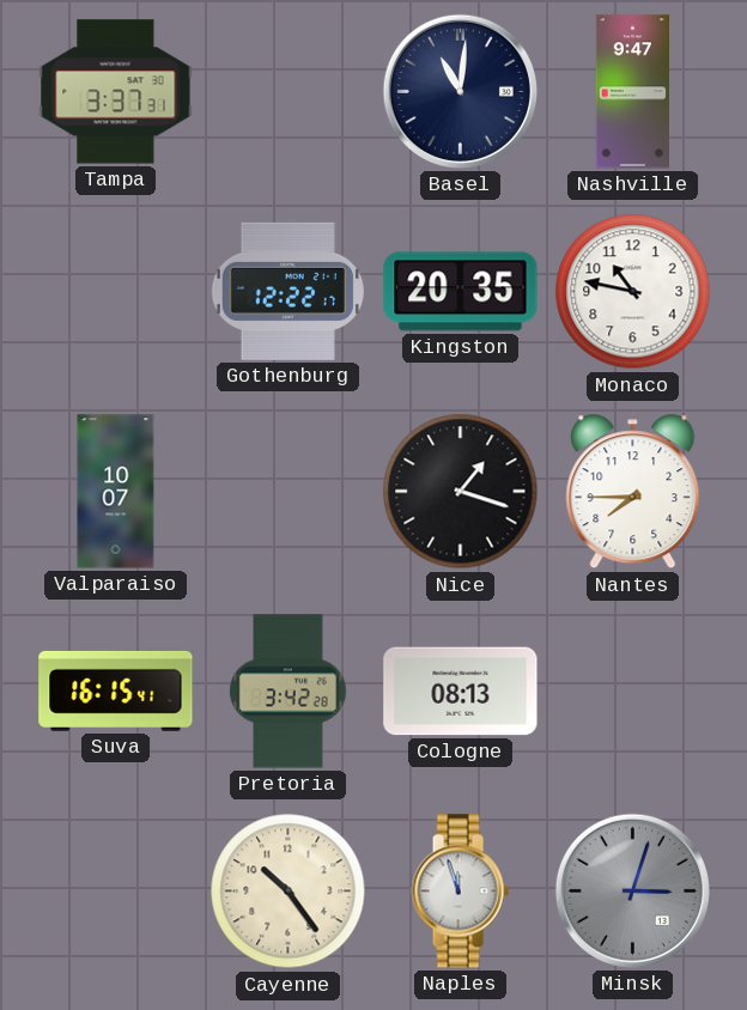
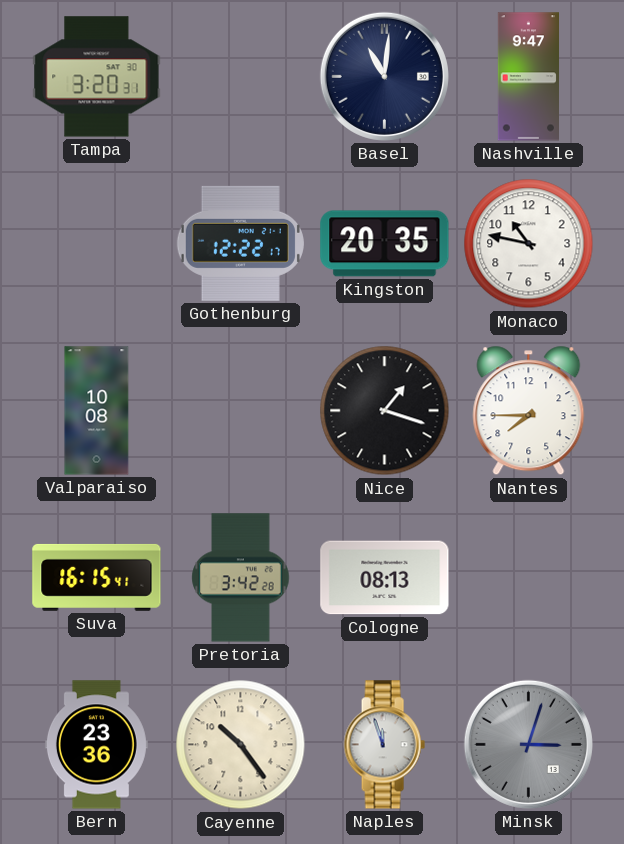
Tampa: 3:37 -> 3:20
Valparaiso: 10:07 -> 10:08
Bern: none -> 23:36
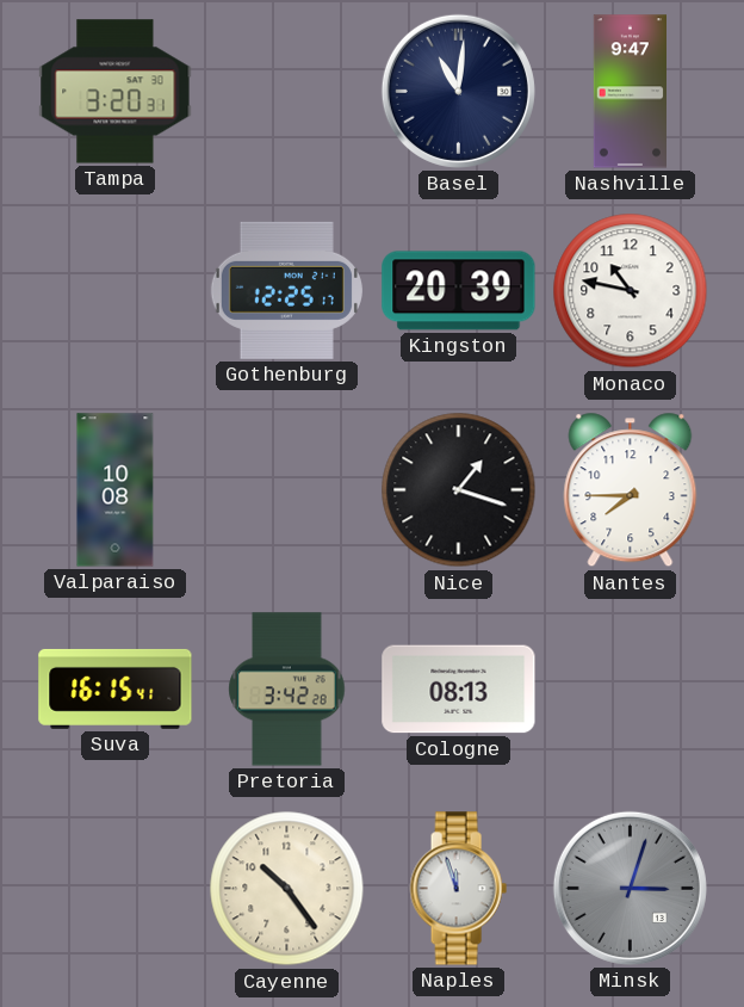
Gothenburg: 12:22 -> 12:25
Kingston: 20:35 -> 20:39
Bern: 23:36 -> none
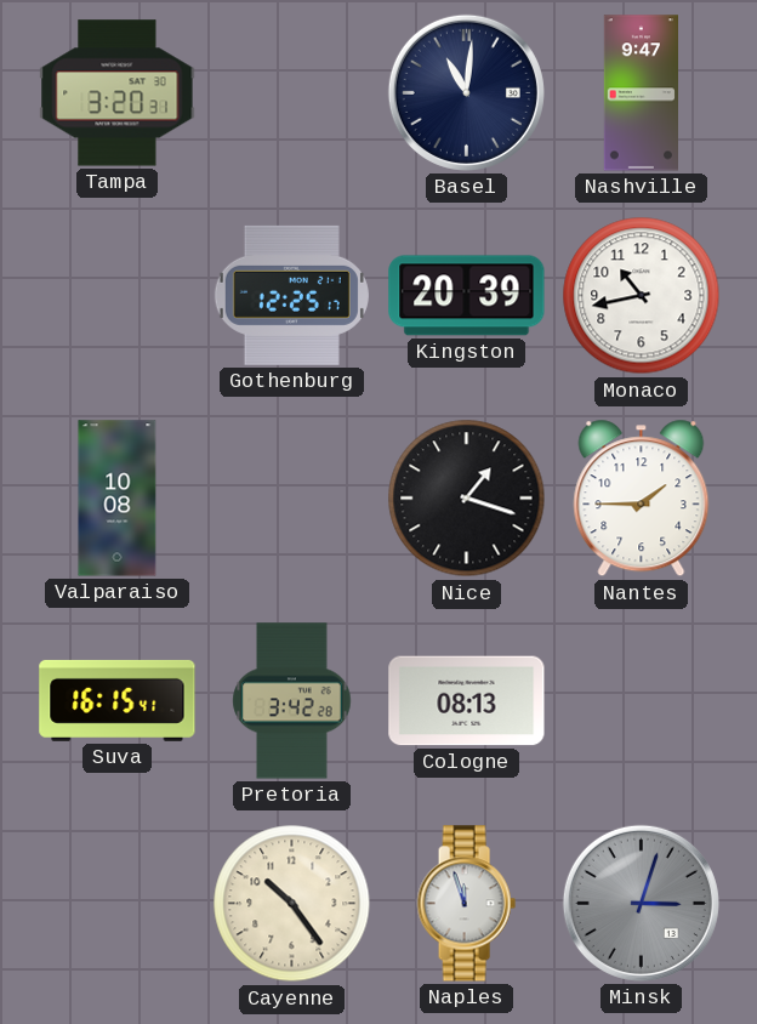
Monaco: 10:47 -> 10:43
Nantes: 7:45 -> 1:45
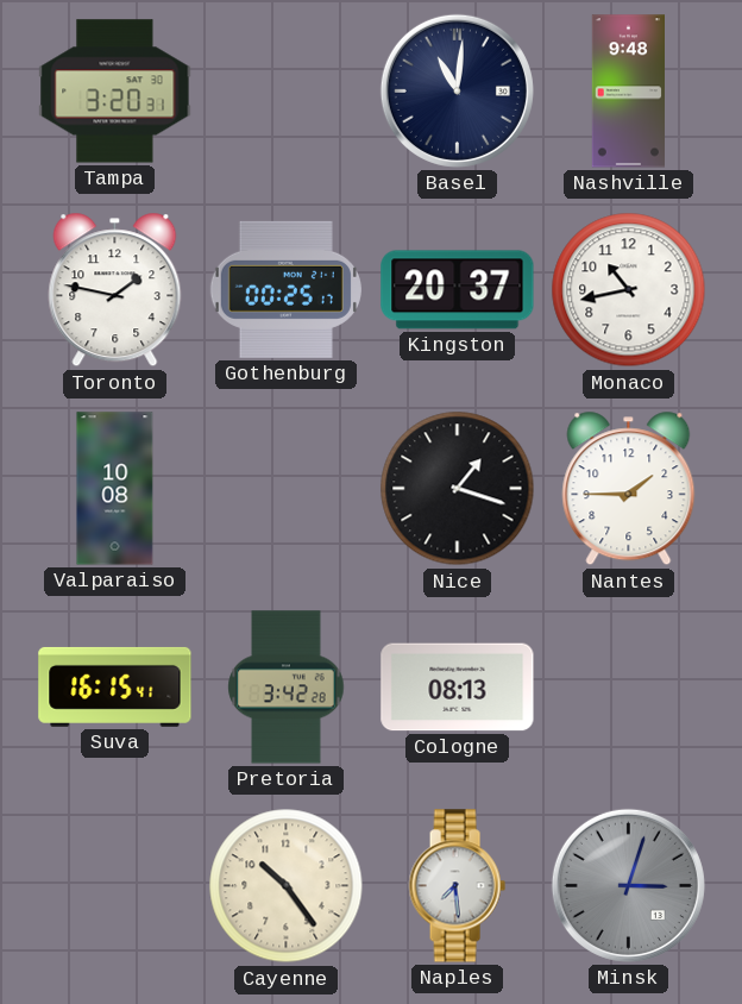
Nashville: 9:47 -> 9:48
Toronto: none -> 1:47
Gothenburg: 12:25 -> 00:25
Kingston: 20:39 -> 20:37
Naples: 11:57 -> 7:29
